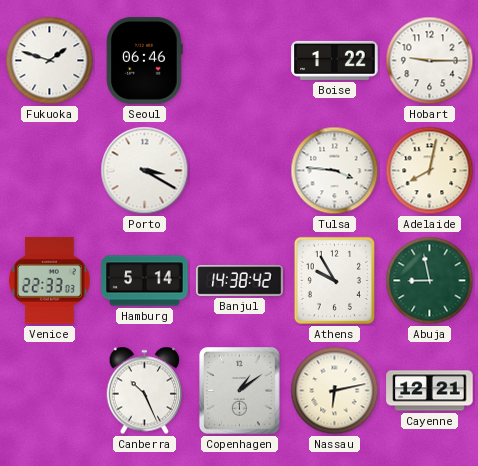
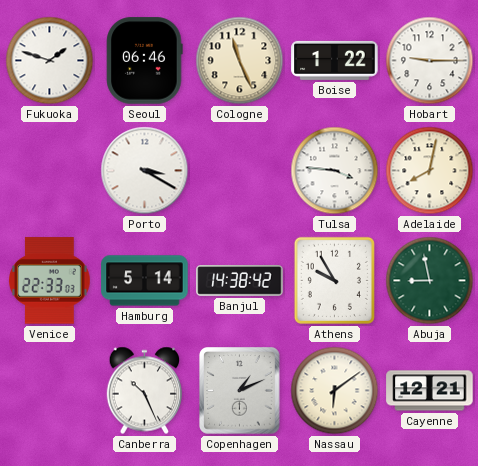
Cologne: none -> 11:26
Copenhagen: 1:09 -> 1:11
Nassau: 6:13 -> 6:09
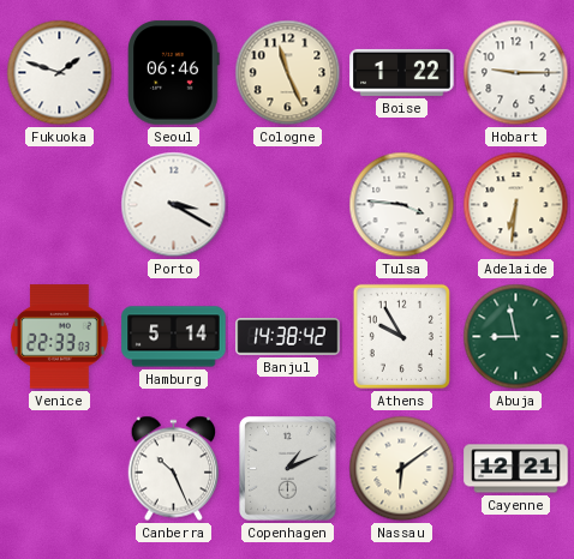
Adelaide: 8:02 -> 6:31
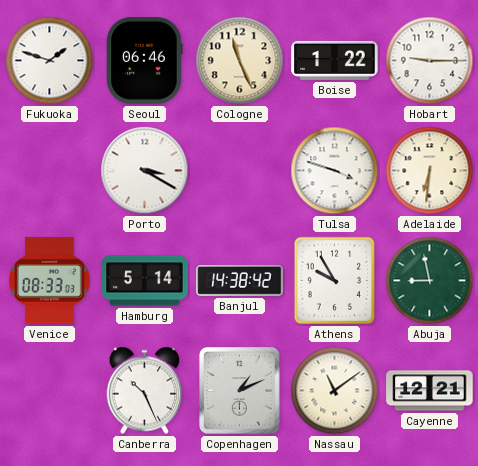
Tulsa: 3:46 -> 3:48
Venice: 22:33 -> 08:33
Nassau: 6:09 -> 11:09
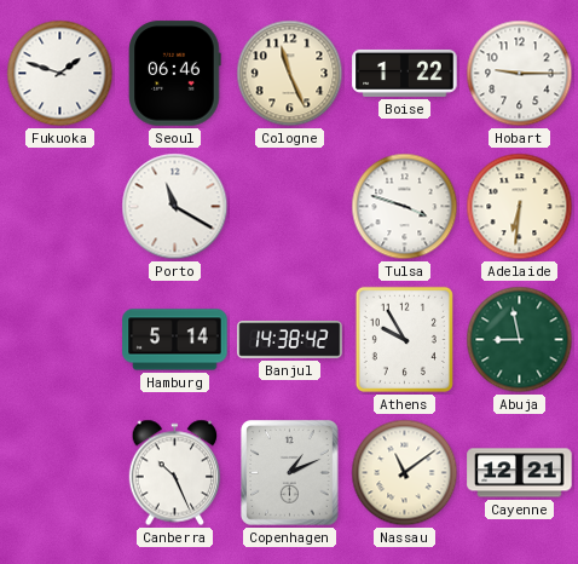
Porto: 3:20 -> 11:20
Venice: 08:33 -> none
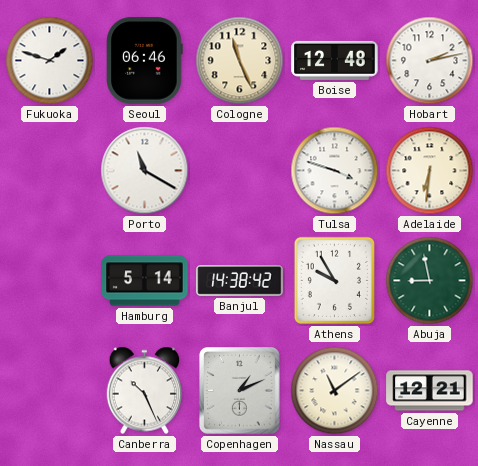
Boise: 1:22 -> 12:48
Hobart: 9:15 -> 2:13
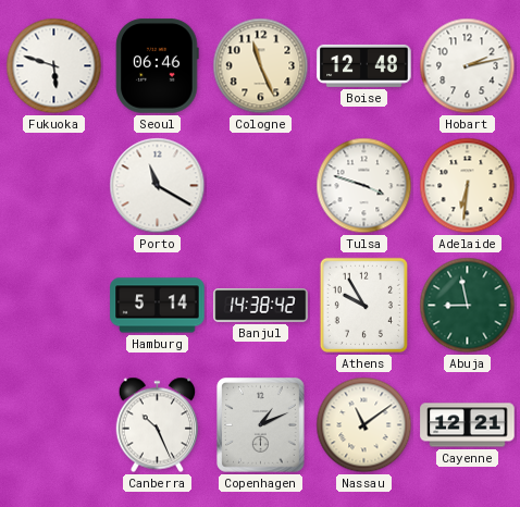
Fukuoka: 1:48 -> 5:48
